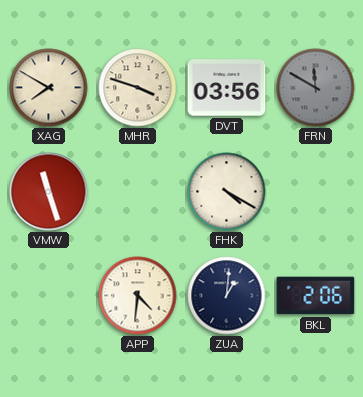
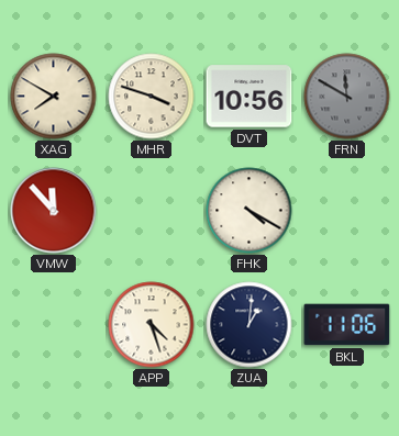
DVT: 03:56 -> 10:56
VMW: 11:27 -> 11:53
APP: 4:31 -> 4:27
BKL: 2:06 -> 11:06
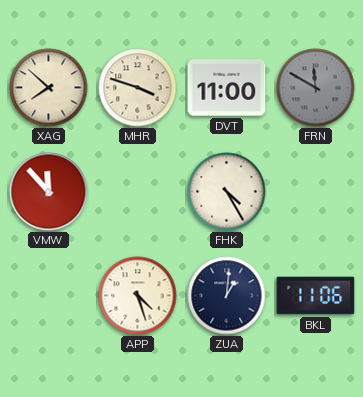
XAG: 7:50 -> 7:52
DVT: 10:56 -> 11:00
FHK: 4:20 -> 4:25
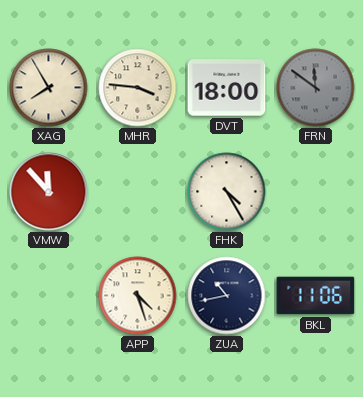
XAG: 7:52 -> 7:55
MHR: 3:48 -> 3:46
DVT: 11:00 -> 18:00
FRN: 11:50 -> 11:51
ZUA: 1:01 -> 10:43
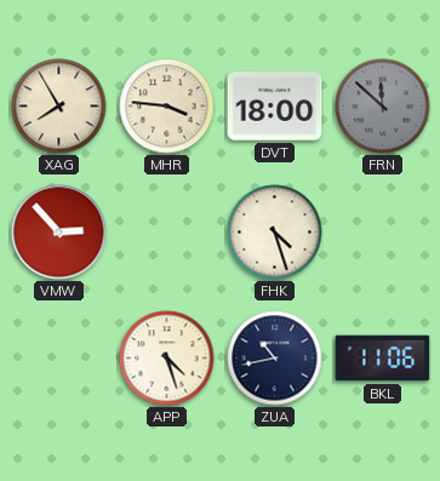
FRN: 11:51 -> 11:52
VMW: 11:53 -> 2:53
FHK: 4:25 -> 4:27
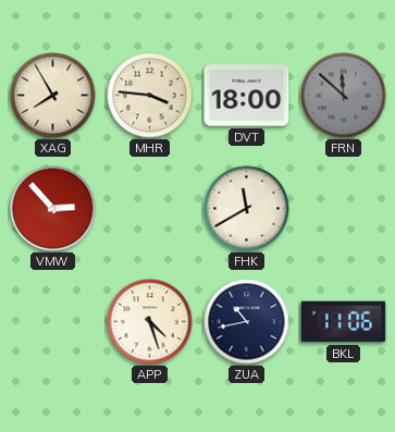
FHK: 4:27 -> 11:40
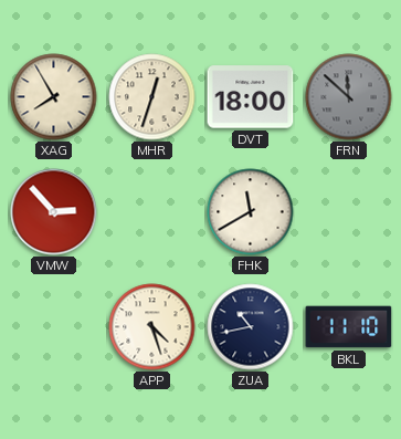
MHR: 3:46 -> 12:33
BKL: 11:06 -> 11:10
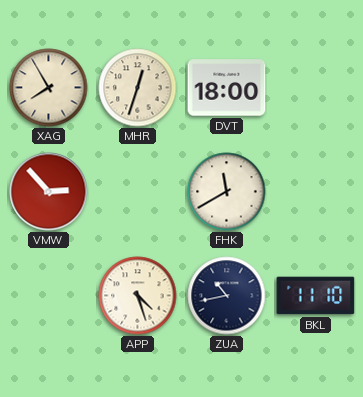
FRN: 11:52 -> none
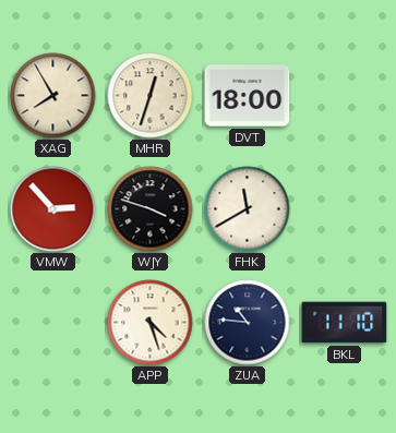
WJY: none -> 3:48
ZUA: 10:43 -> 10:46
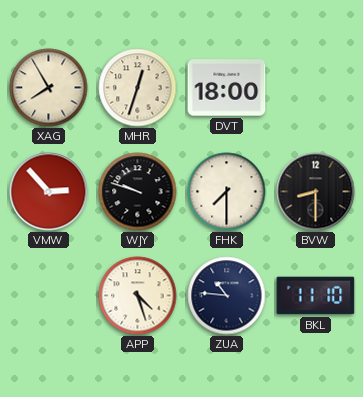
WJY: 3:48 -> 9:48
FHK: 11:40 -> 7:30
BVW: none -> 8:30
